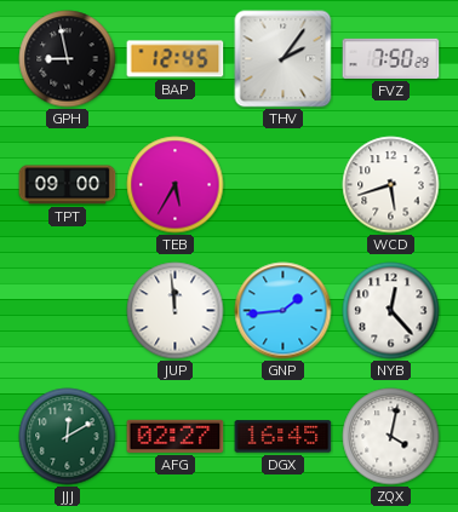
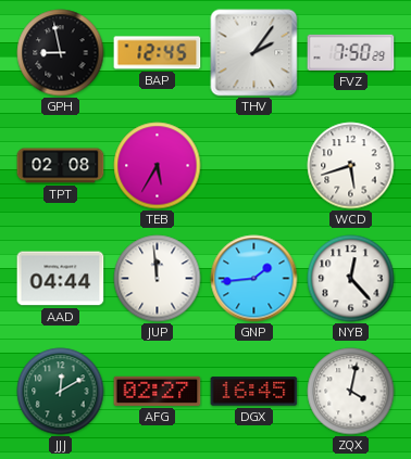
TPT: 09:00 -> 02:08
AAD: none -> 04:44
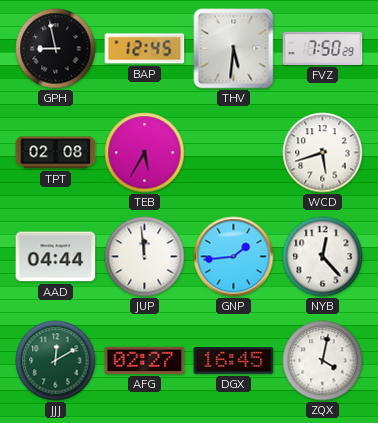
THV: 2:06 -> 5:31
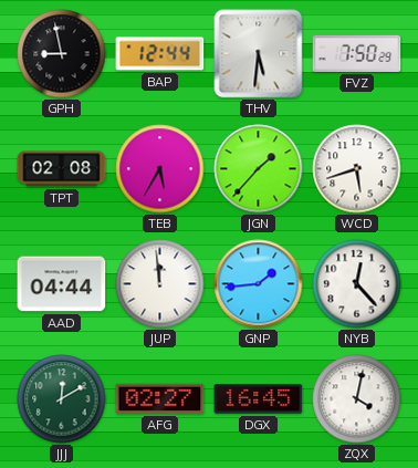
BAP: 12:45 -> 12:44
JGN: none -> 1:37
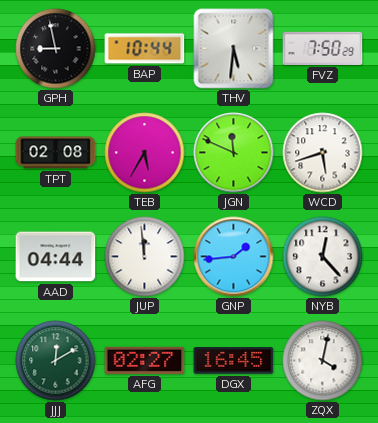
BAP: 12:44 -> 10:44
JGN: 1:37 -> 11:49
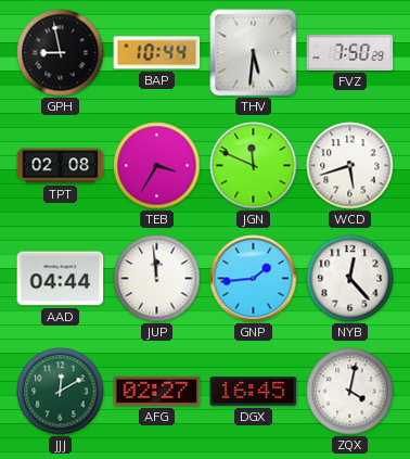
TEB: 5:35 -> 3:35
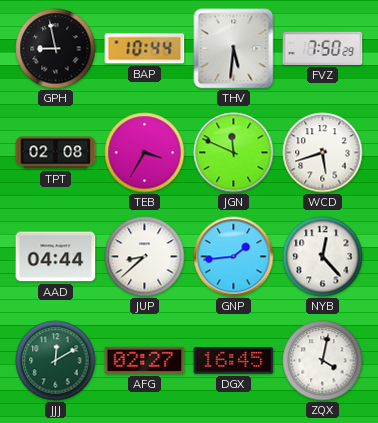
JUP: 11:59 -> 8:38
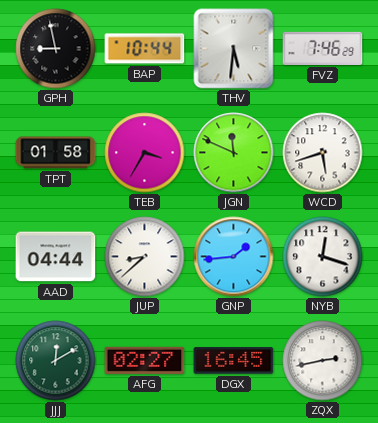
FVZ: 7:50 -> 7:46
TPT: 02:08 -> 01:58
NYB: 12:23 -> 12:18
ZQX: 4:02 -> 2:43
